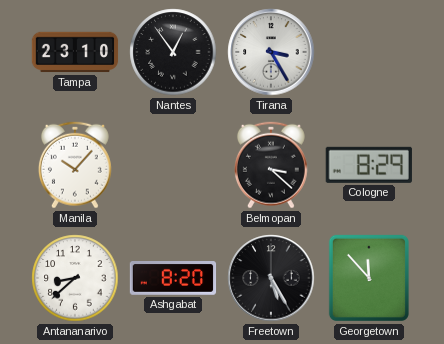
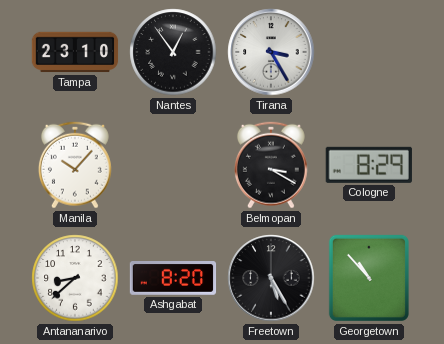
Belmopan: 3:22 -> 3:20
Georgetown: 11:53 -> 10:53
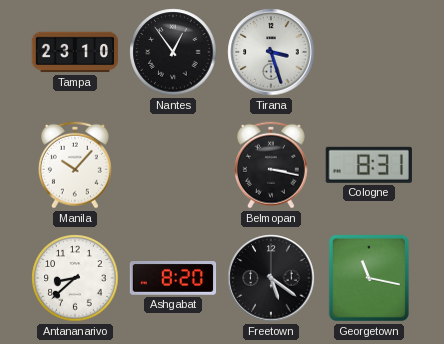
Tirana: 3:25 -> 3:27
Belmopan: 3:20 -> 3:17
Cologne: 8:29 -> 8:31
Freetown: 5:25 -> 5:21
Georgetown: 10:53 -> 11:17
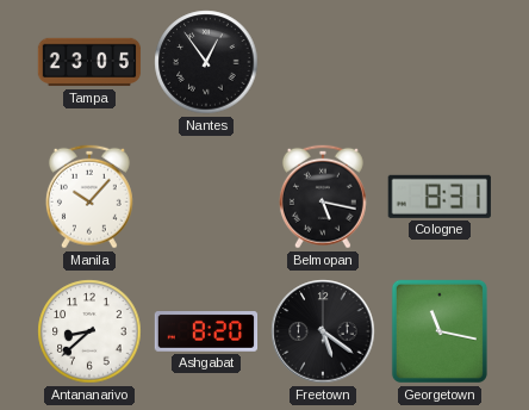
Tampa: 23:10 -> 23:05
Tirana: 3:27 -> none
Belmopan: 3:17 -> 5:17
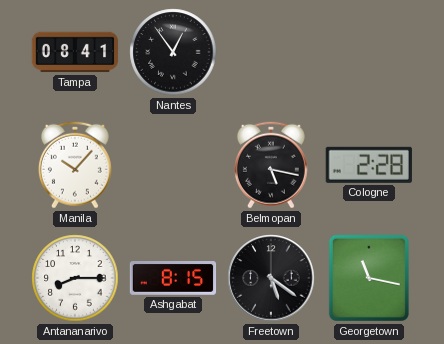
Tampa: 23:05 -> 08:41
Cologne: 8:31 -> 2:28
Antananarivo: 8:38 -> 8:15
Ashgabat: 8:20 -> 8:15
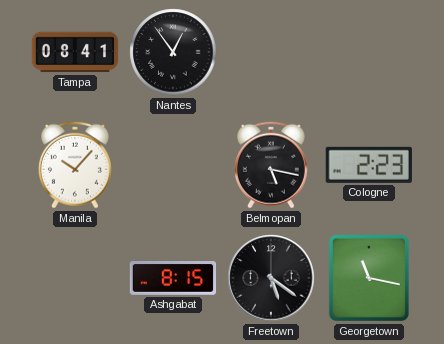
Cologne: 2:28 -> 2:23
Antananarivo: 8:15 -> none
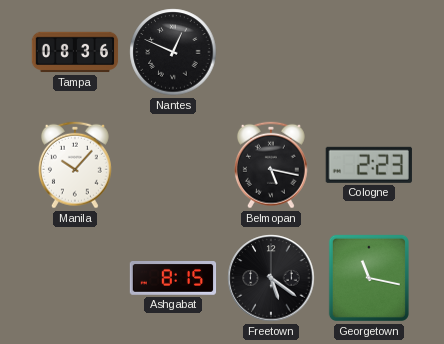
Tampa: 08:41 -> 08:36
Nantes: 12:54 -> 12:49
